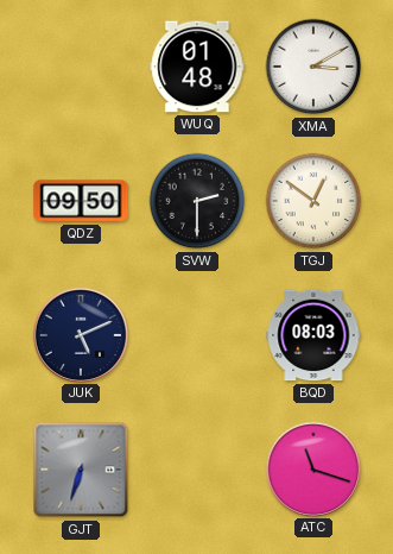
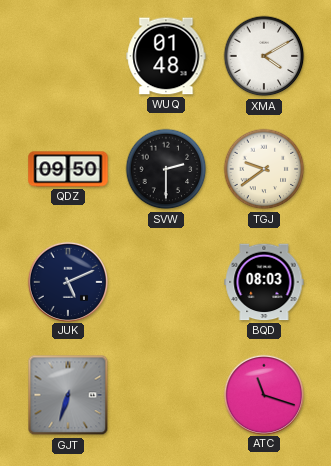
XMA: 3:10 -> 4:10
TGJ: 12:51 -> 9:39
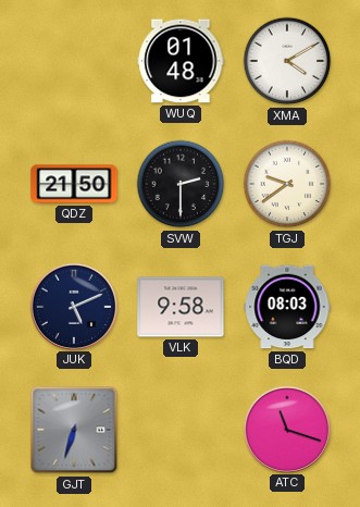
QDZ: 09:50 -> 21:50
VLK: none -> 9:58
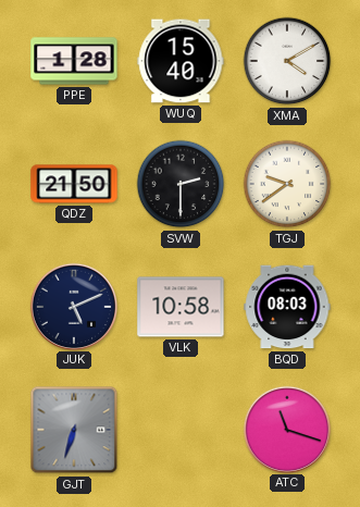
PPE: none -> 1:28
WUQ: 01:48 -> 15:40
VLK: 9:58 -> 10:58
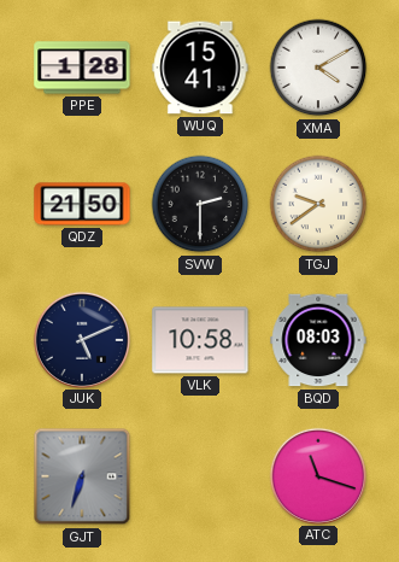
WUQ: 15:40 -> 15:41
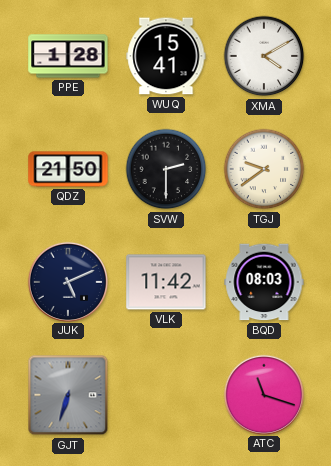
VLK: 10:58 -> 11:42
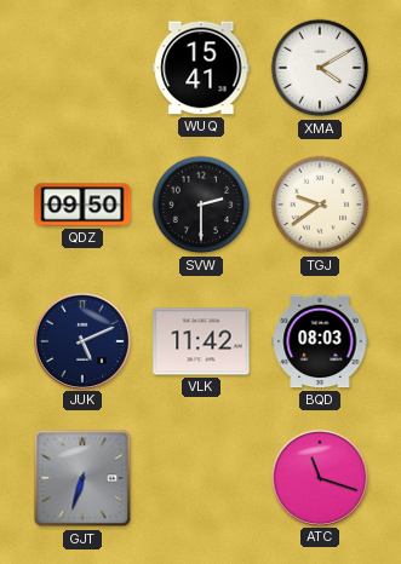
PPE: 1:28 -> none
QDZ: 21:50 -> 09:50
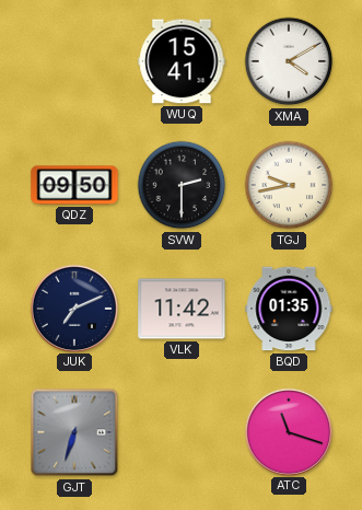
TGJ: 9:39 -> 9:43
JUK: 5:11 -> 7:11
BQD: 08:03 -> 01:35
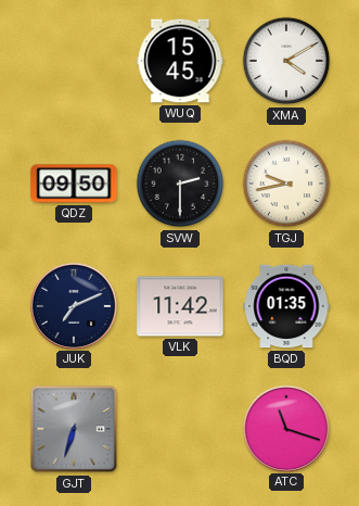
WUQ: 15:41 -> 15:45
